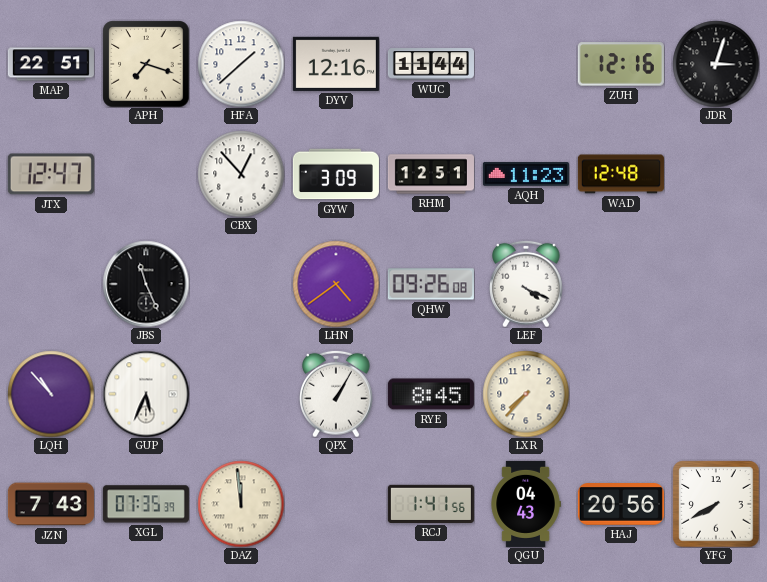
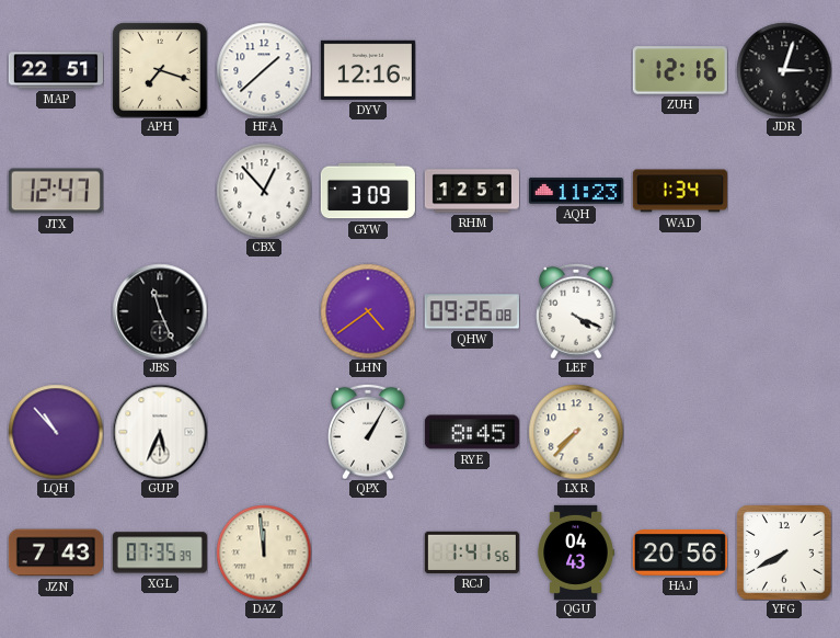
WUC: 11:44 -> none
WAD: 12:48 -> 1:34
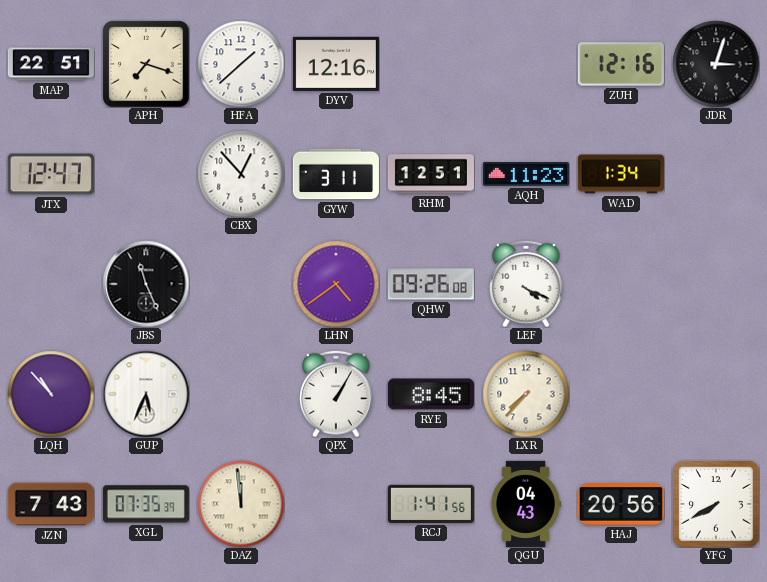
GYW: 3:09 -> 3:11
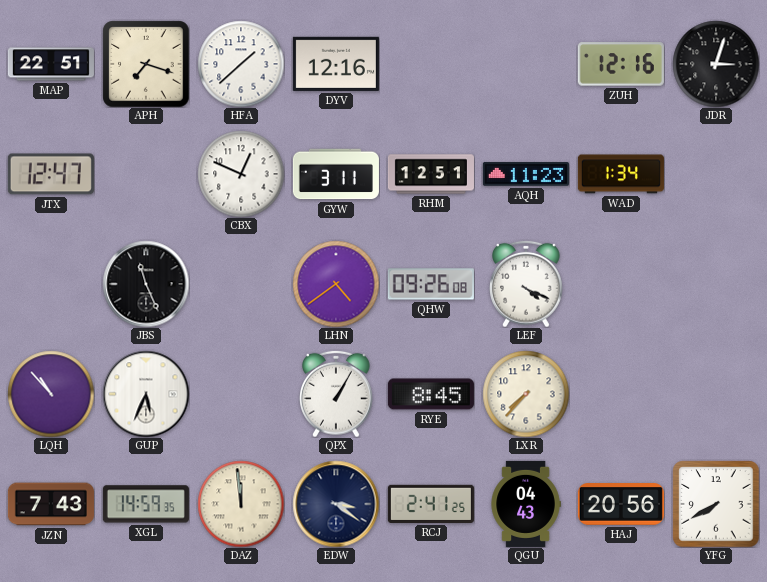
CBX: 12:53 -> 12:49
XGL: 07:35 -> 14:59
EDW: none -> 3:21
RCJ: 1:41 -> 2:41
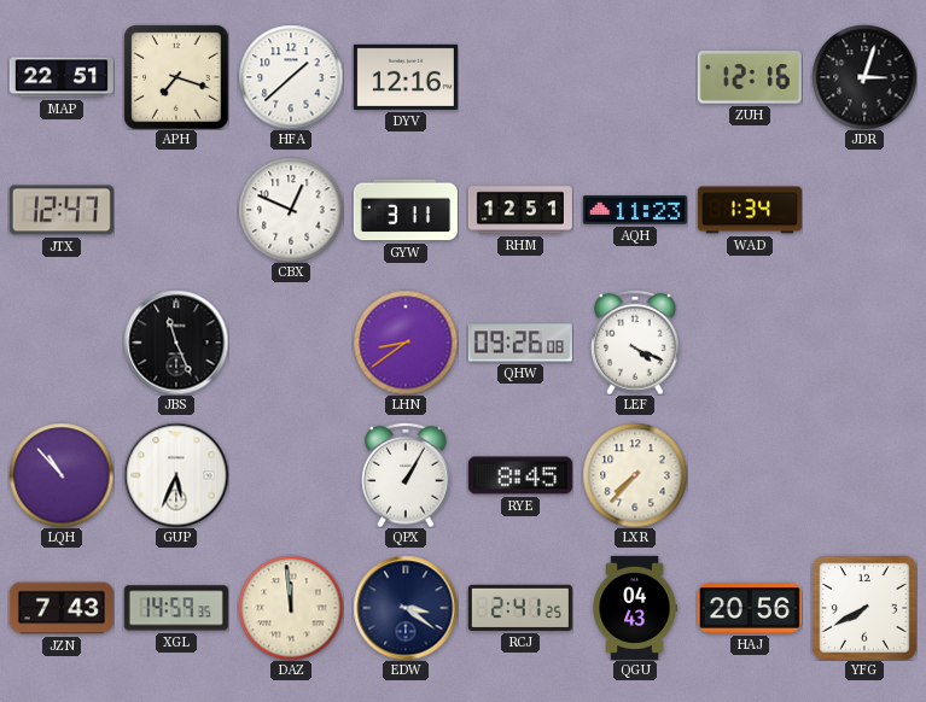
LHN: 4:39 -> 8:39
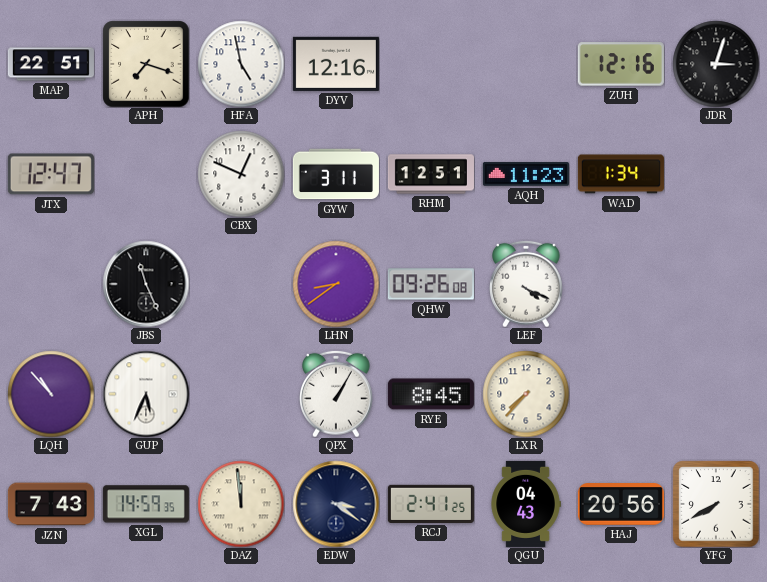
HFA: 1:38 -> 4:58
